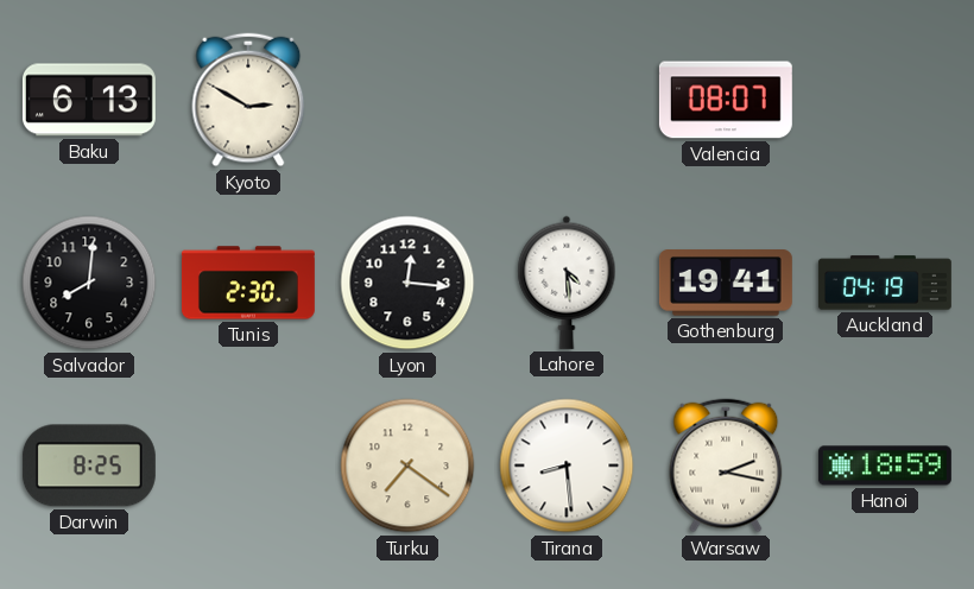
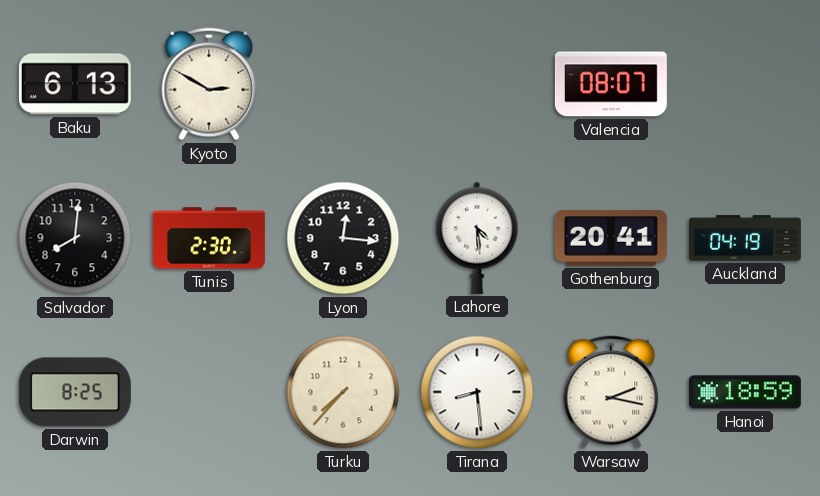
Gothenburg: 19:41 -> 20:41
Turku: 7:21 -> 7:37
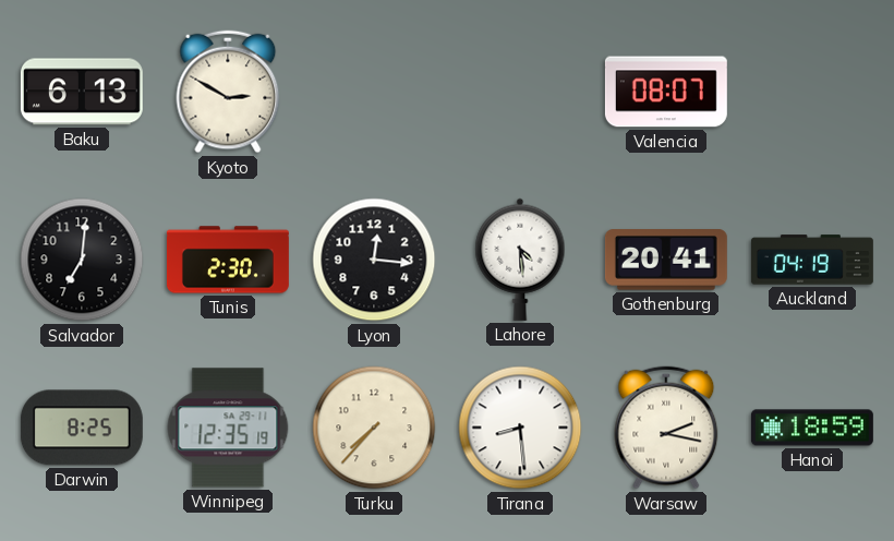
Salvador: 8:01 -> 7:01
Winnipeg: none -> 12:35
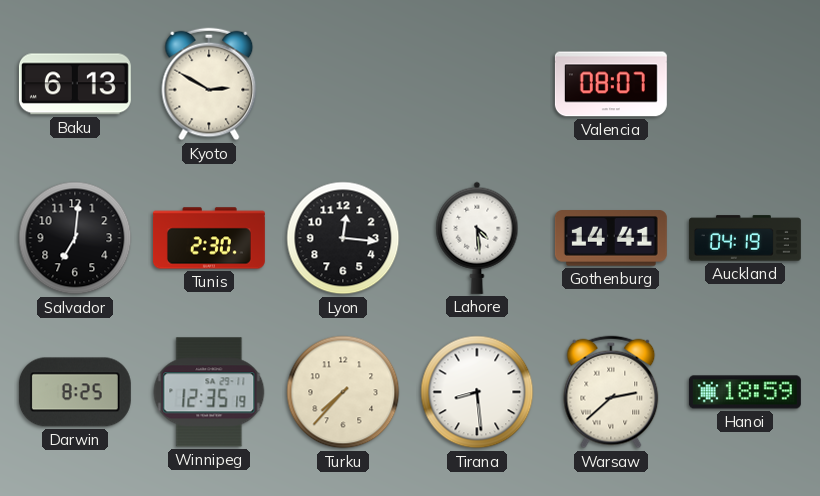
Gothenburg: 20:41 -> 14:41
Warsaw: 2:17 -> 2:38
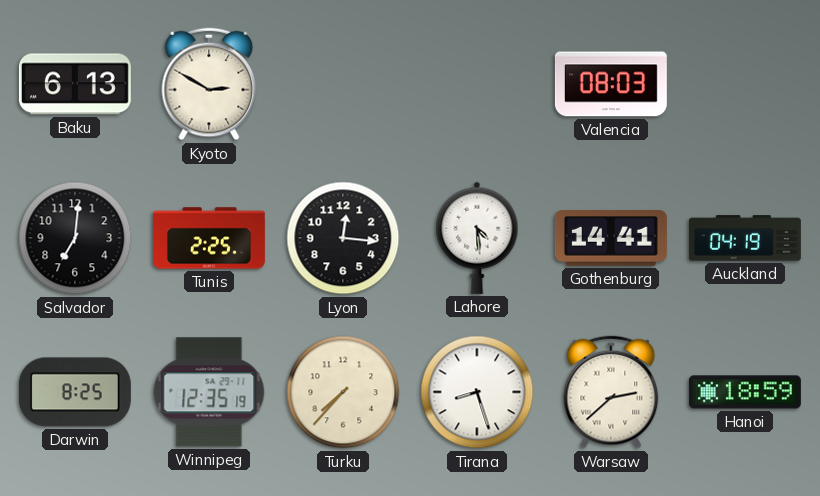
Valencia: 08:07 -> 08:03
Tunis: 2:30 -> 2:25
Tirana: 8:29 -> 8:27
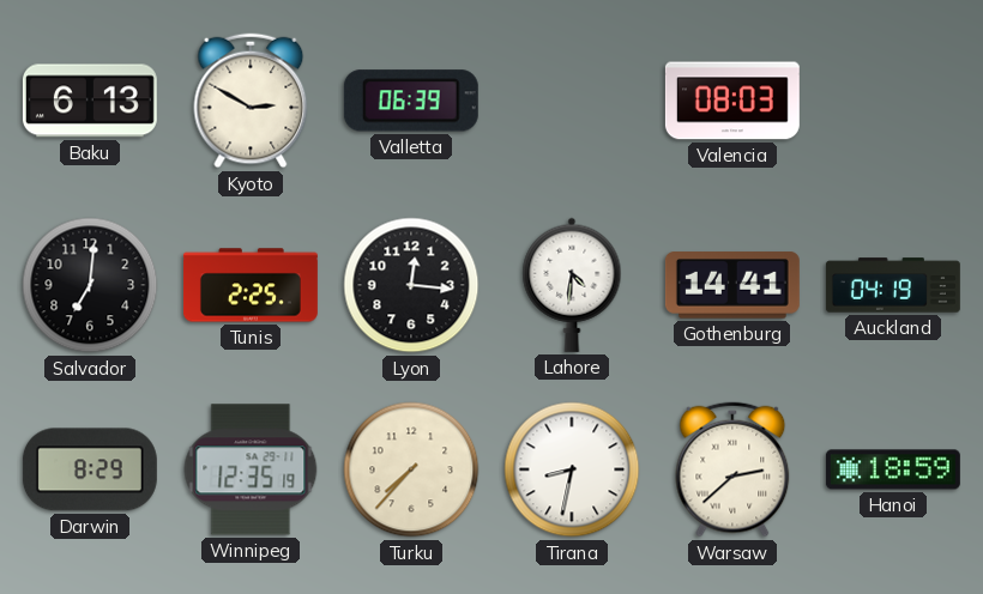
Valletta: none -> 06:39
Lahore: 4:29 -> 4:31
Darwin: 8:25 -> 8:29
Tirana: 8:27 -> 8:32
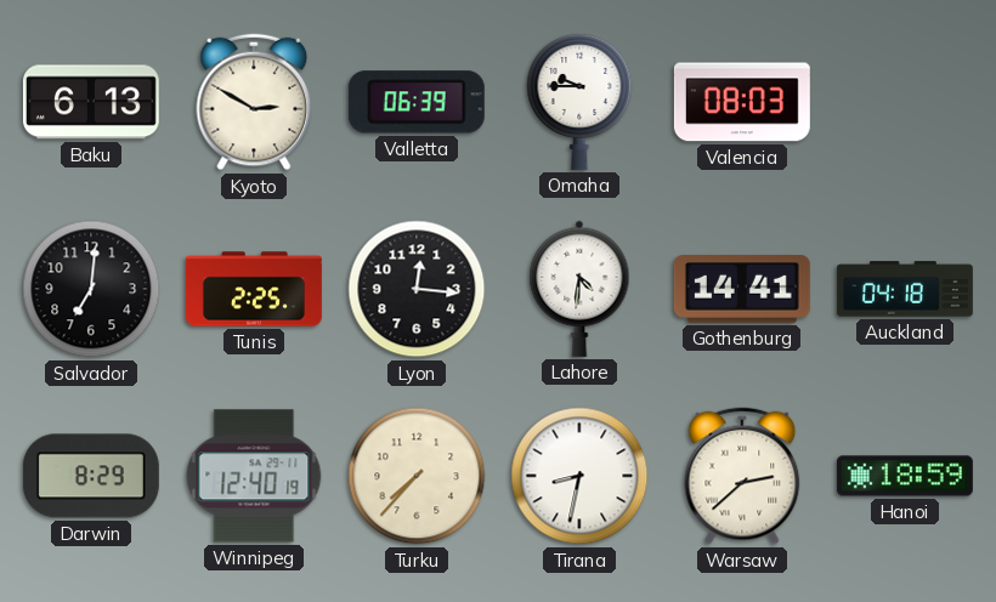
Omaha: none -> 9:45
Auckland: 04:19 -> 04:18
Winnipeg: 12:35 -> 12:40
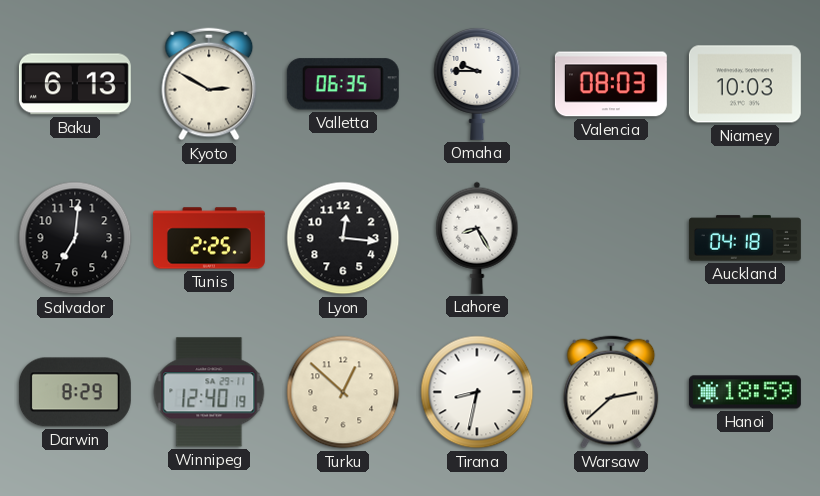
Valletta: 06:39 -> 06:35
Niamey: none -> 10:03
Lahore: 4:31 -> 8:25
Gothenburg: 14:41 -> none
Turku: 7:37 -> 12:52
